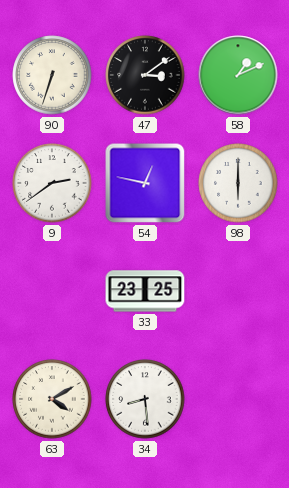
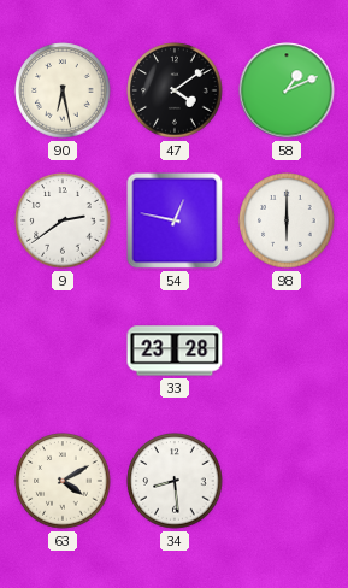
90: 6:33 -> 6:28
47: 3:09 -> 4:09
33: 23:25 -> 23:28
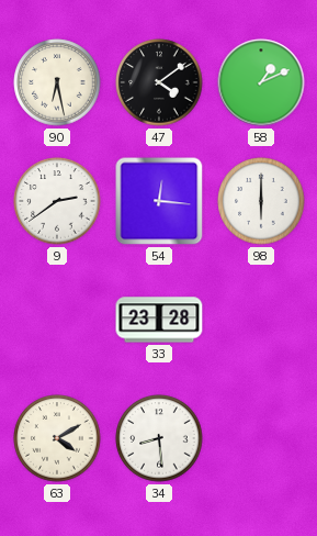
54: 12:47 -> 12:16
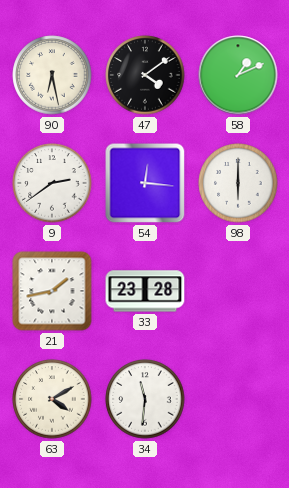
21: none -> 1:43
34: 8:29 -> 11:31
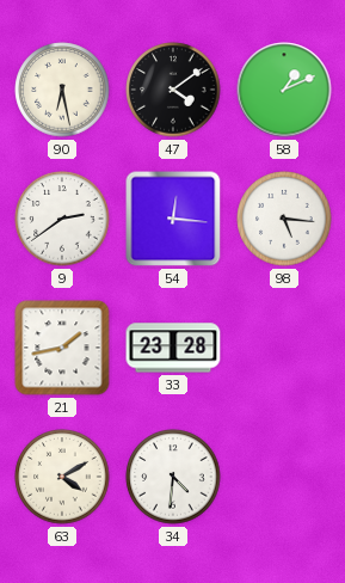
98: 6:00 -> 5:16
34: 11:31 -> 4:31
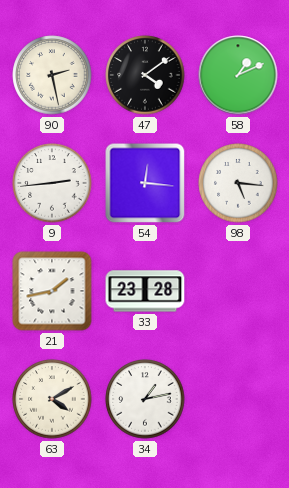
90: 6:28 -> 2:28
9: 2:39 -> 2:44
34: 4:31 -> 1:13
